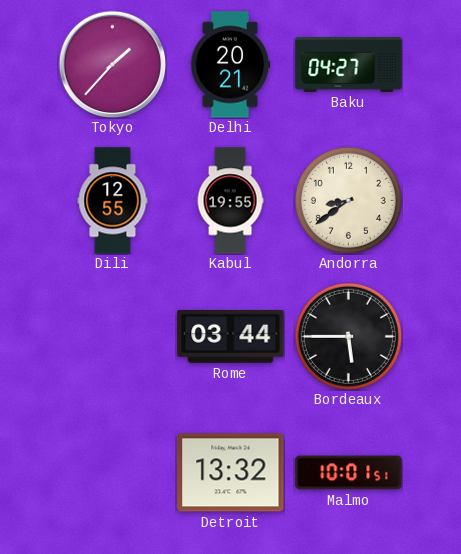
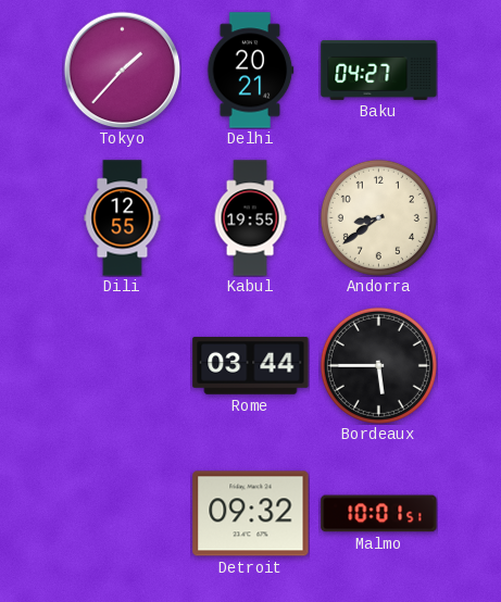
Detroit: 13:32 -> 09:32
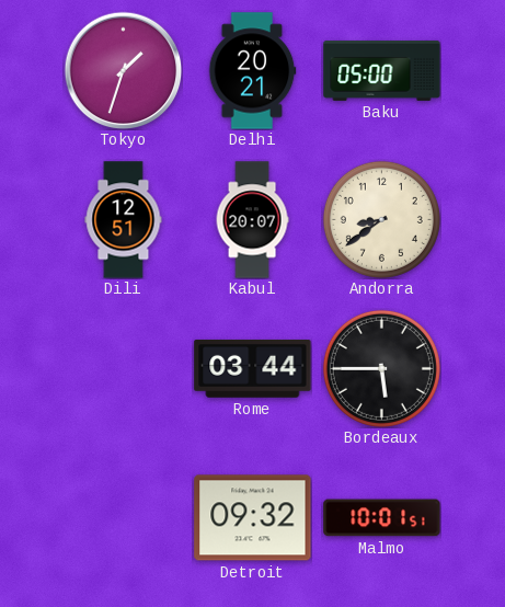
Tokyo: 1:37 -> 1:33
Baku: 04:27 -> 05:00
Dili: 12:55 -> 12:51
Kabul: 19:55 -> 20:07
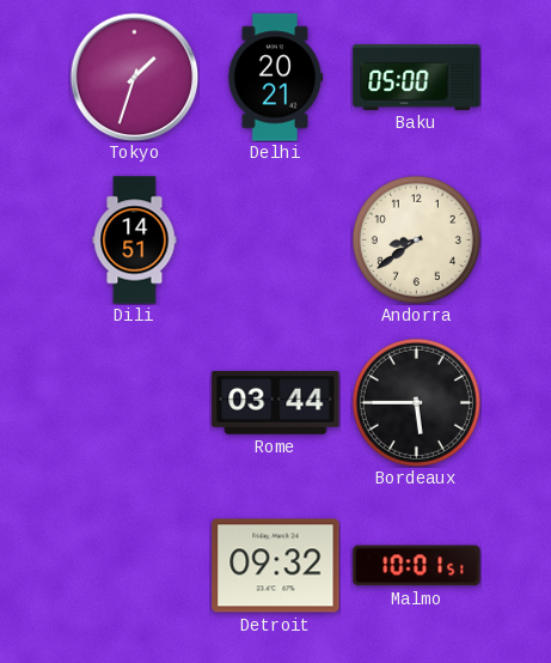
Dili: 12:51 -> 14:51
Kabul: 20:07 -> none
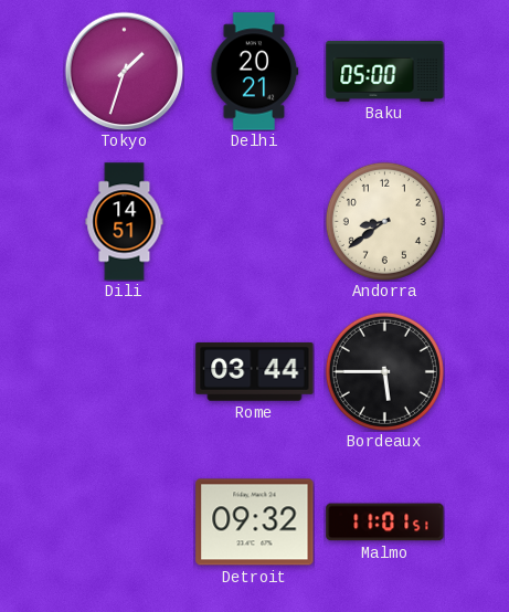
Malmo: 10:01 -> 11:01
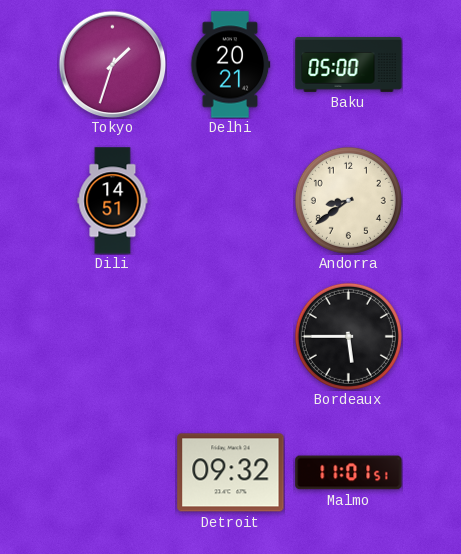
Rome: 03:44 -> none
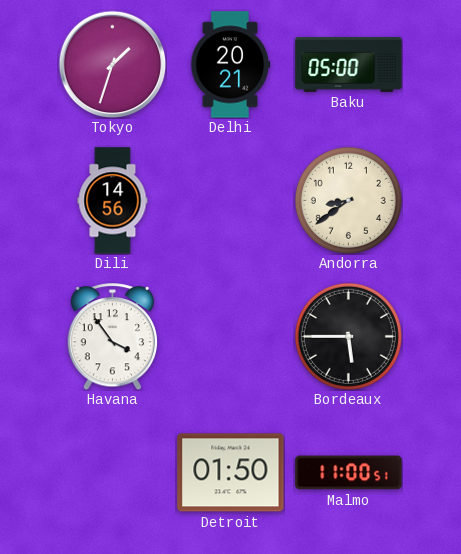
Dili: 14:51 -> 14:56
Havana: none -> 3:54
Detroit: 09:32 -> 01:50
Malmo: 11:01 -> 11:00
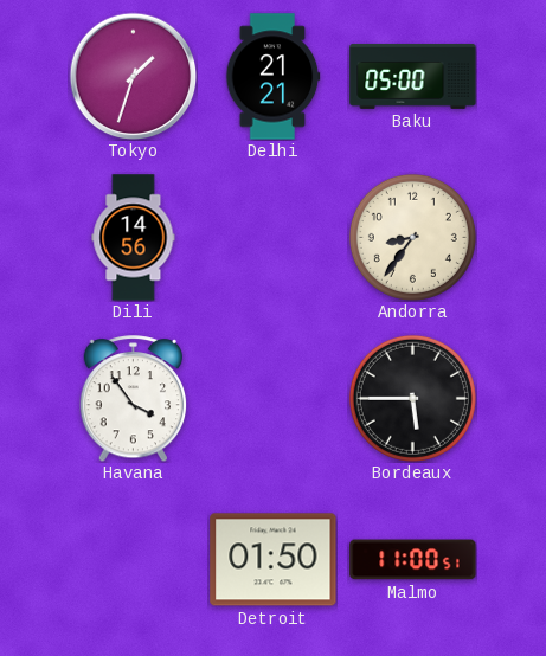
Delhi: 20:21 -> 21:21
Andorra: 8:39 -> 8:36
